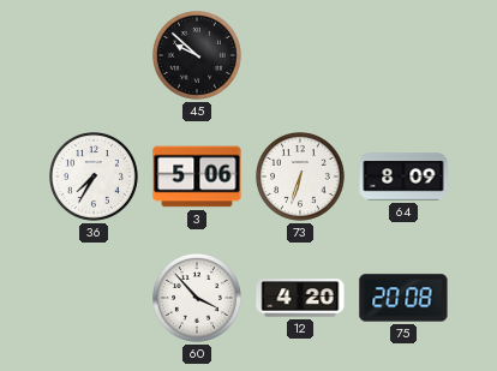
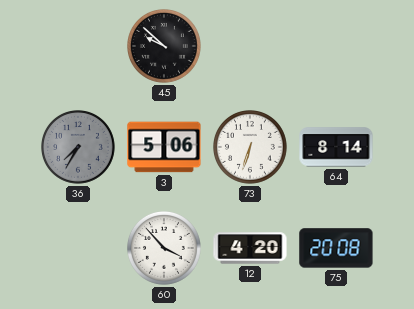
36 dial: white -> grey
64: 8:09 -> 8:14
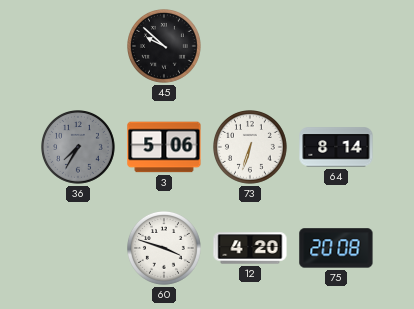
60: 3:53 -> 3:48
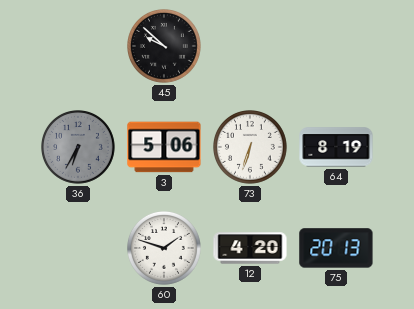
36: 7:35 -> 6:35
64: 8:14 -> 8:19
60: 3:48 -> 1:48
75: 20:08 -> 20:13
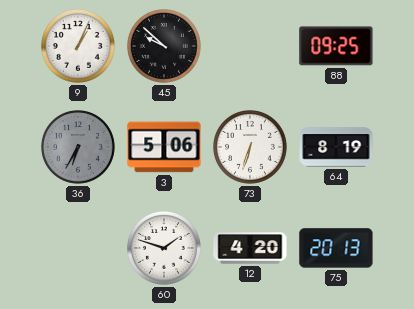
9: none -> 1:04
88: none -> 09:25
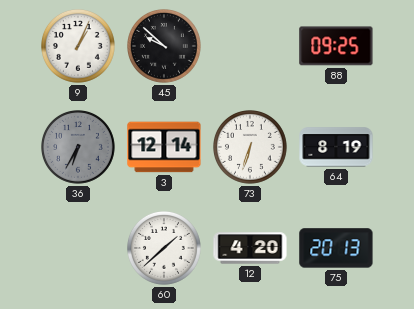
3: 5:06 -> 12:14
60: 1:48 -> 1:38
